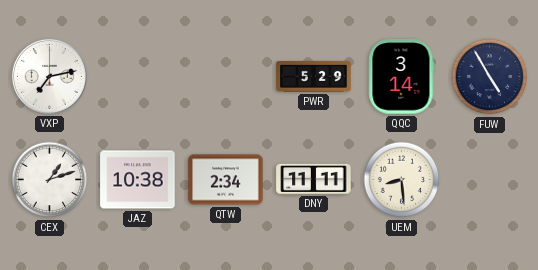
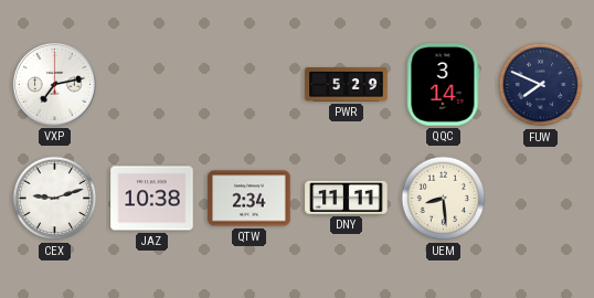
FUW: 4:55 -> 7:49
CEX: 1:12 -> 9:12
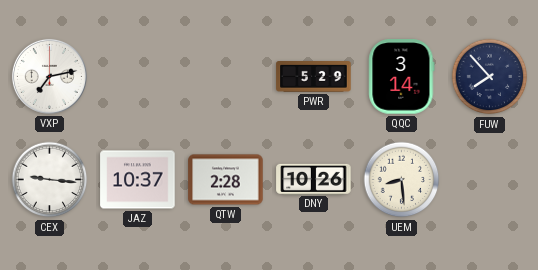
FUW: 7:49 -> 7:53
CEX: 9:12 -> 9:16
JAZ: 10:38 -> 10:37
QTW: 2:34 -> 2:28
DNY: 11:11 -> 10:26
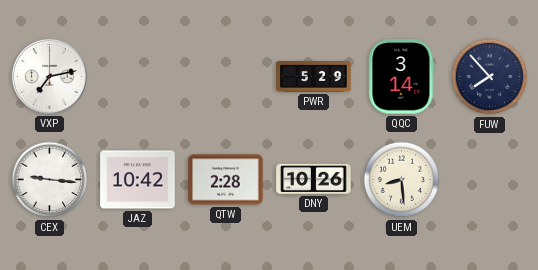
JAZ: 10:37 -> 10:42
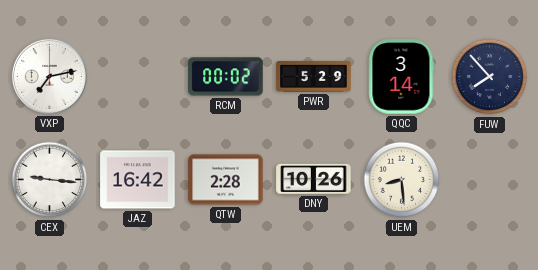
RCM: none -> 00:02
JAZ: 10:42 -> 16:42
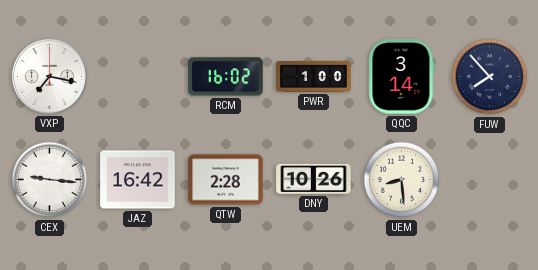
VXP: 7:13 -> 7:17
RCM: 00:02 -> 16:02
PWR: 5:29 -> 1:00
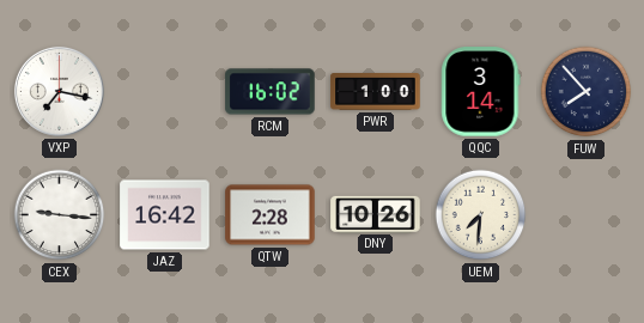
UEM: 8:29 -> 7:31
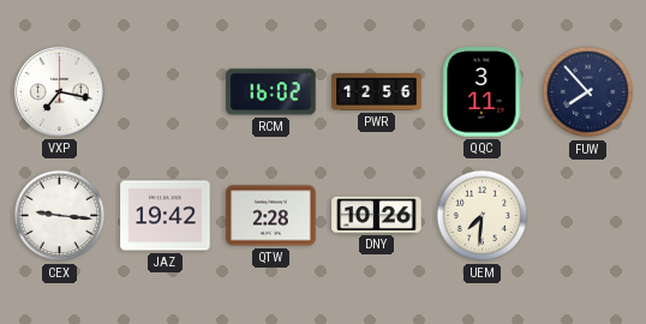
PWR: 1:00 -> 12:56
QQC: 3:14 -> 3:11
JAZ: 16:42 -> 19:42
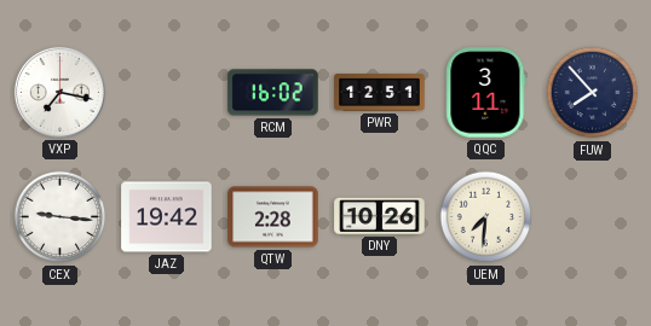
PWR: 12:56 -> 12:51
